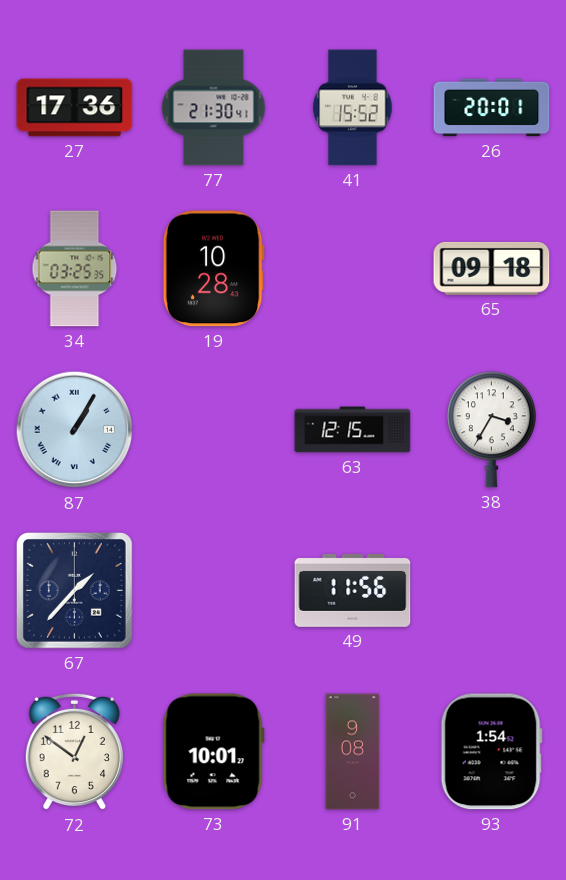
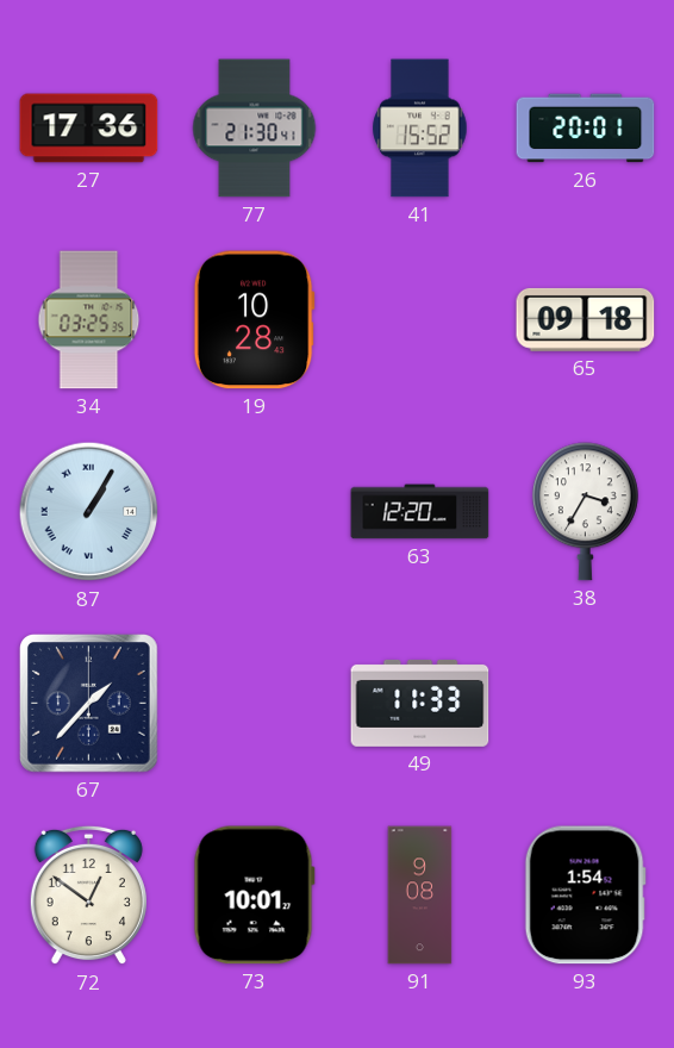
63: 12:15 -> 12:20
49: 11:56 -> 11:33
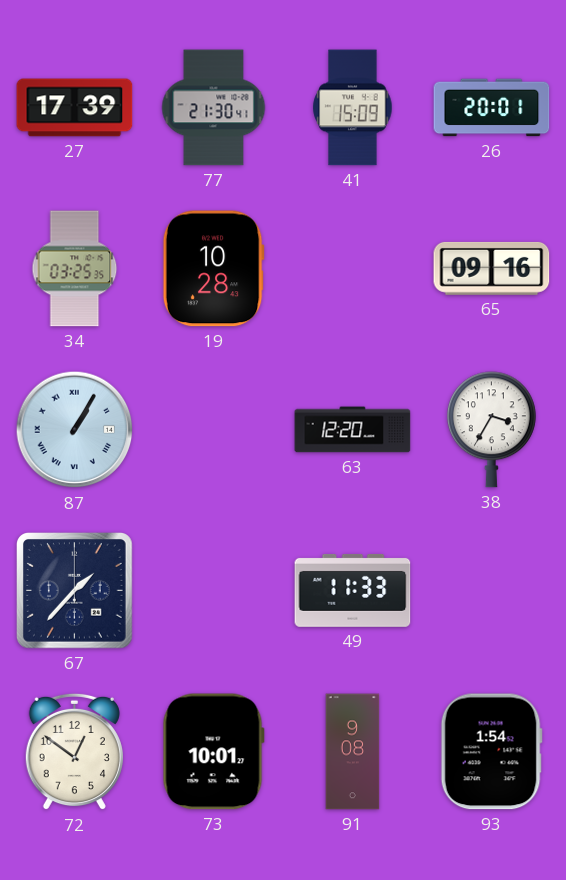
27: 17:36 -> 17:39
41: 15:52 -> 15:09
65: 09:18 -> 09:16
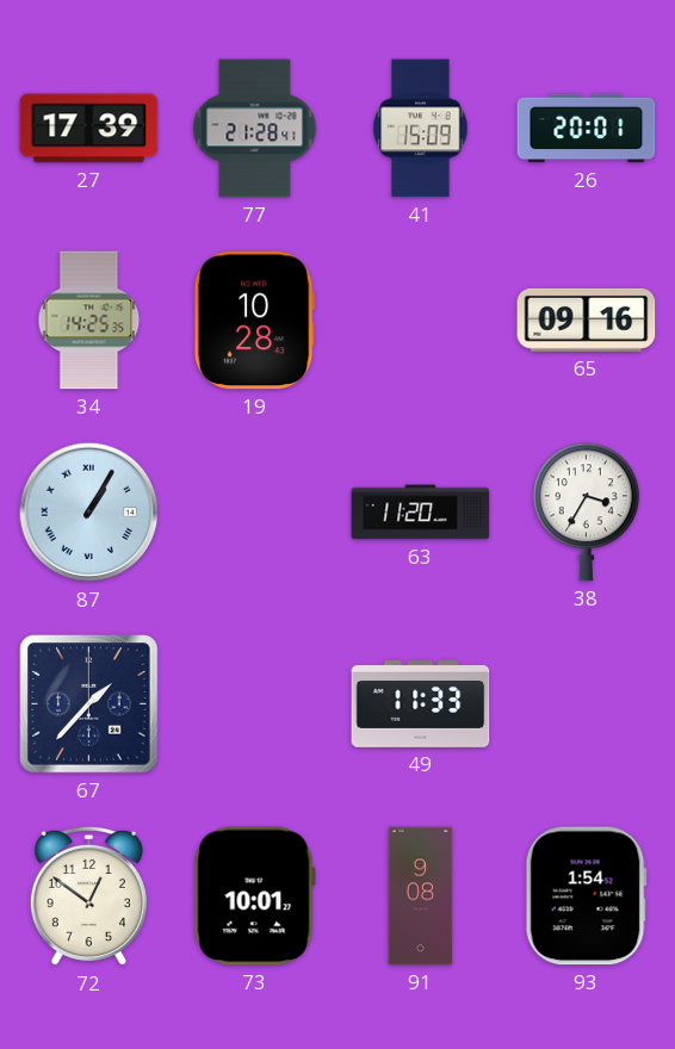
77: 21:30 -> 21:28
34: 03:25 -> 14:25
63: 12:20 -> 11:20
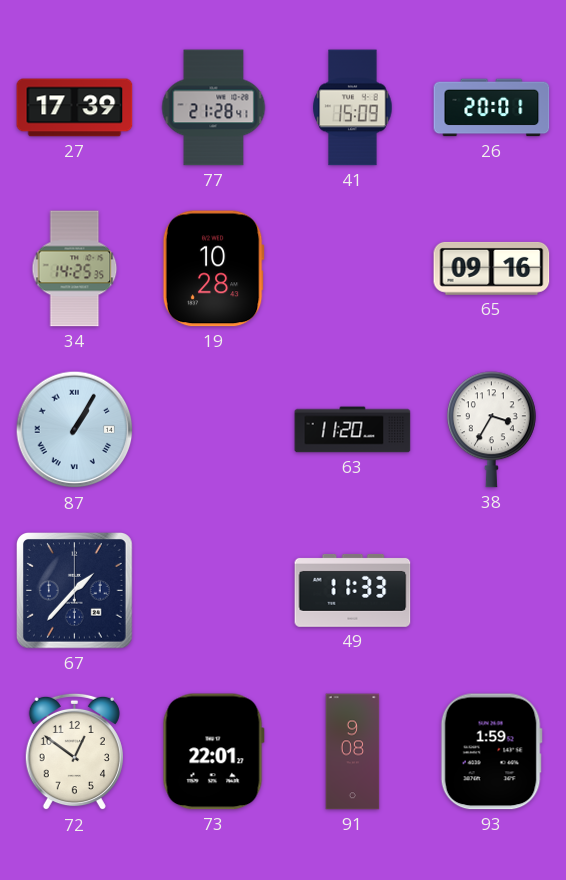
73: 10:01 -> 22:01
93: 1:54 -> 1:59
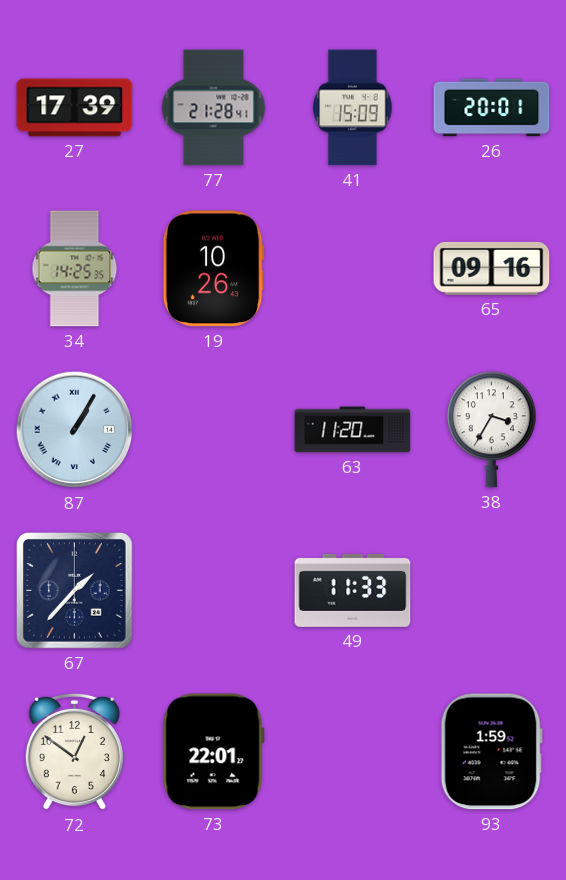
19: 10:28 -> 10:26
91: 9:08 -> none
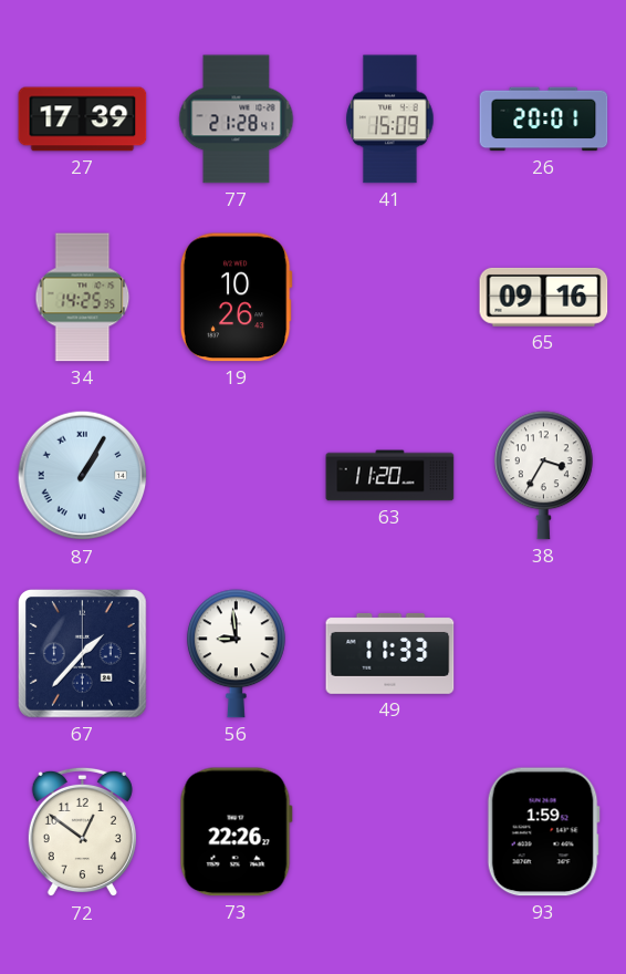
56: none -> 8:59
73: 22:01 -> 22:26
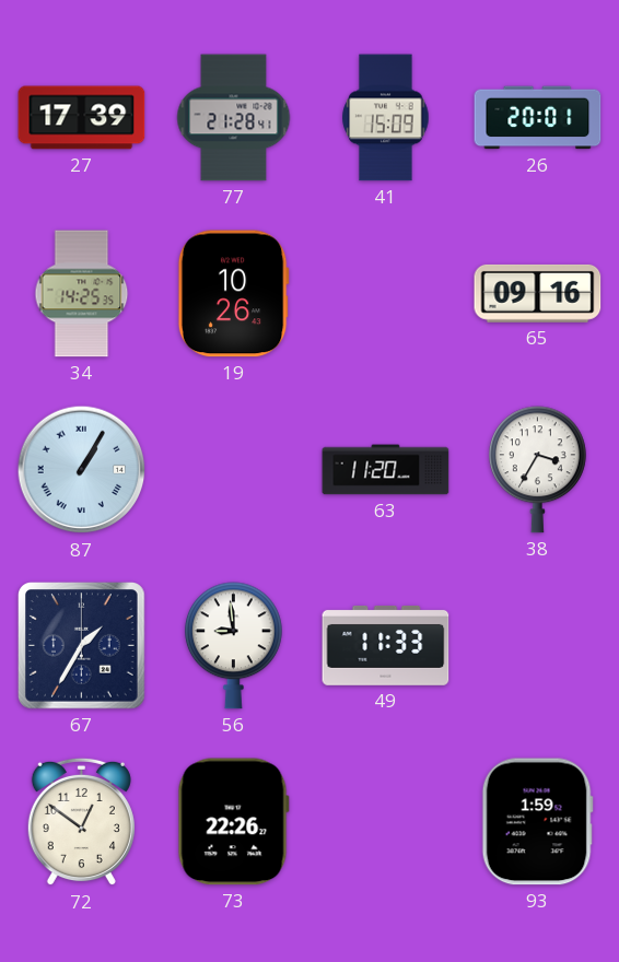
67: 1:37 -> 1:35
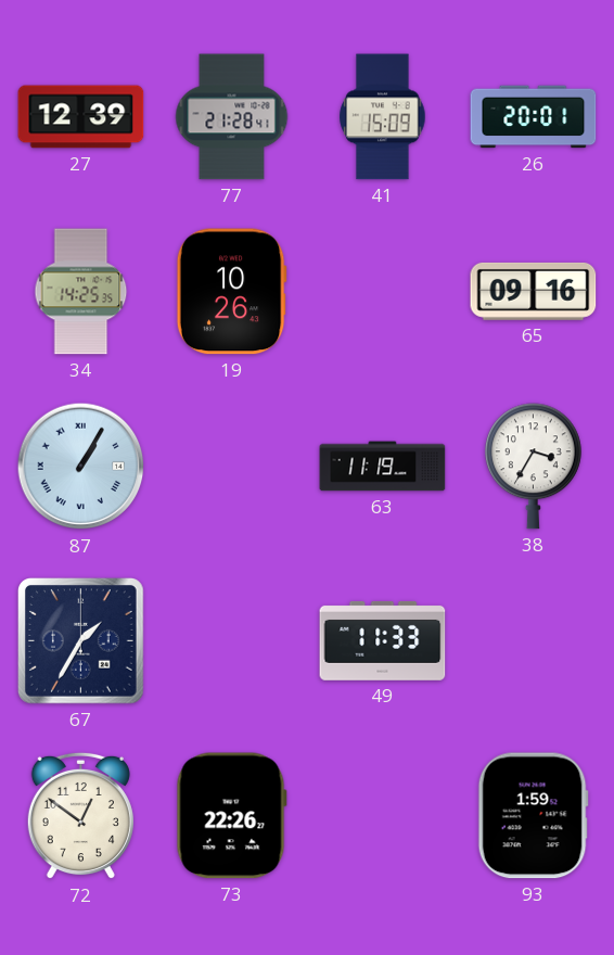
27: 17:39 -> 12:39
63: 11:20 -> 11:19
56: 8:59 -> none
